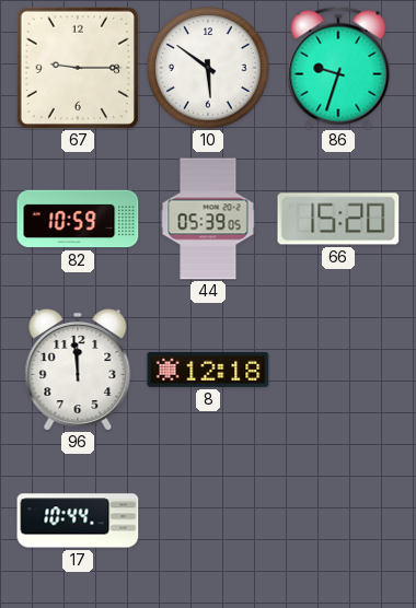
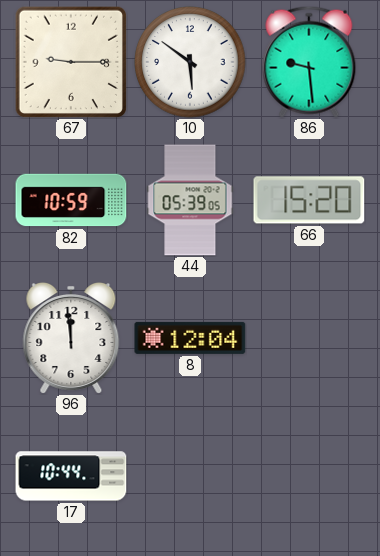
86: 9:33 -> 9:29
8: 12:18 -> 12:04
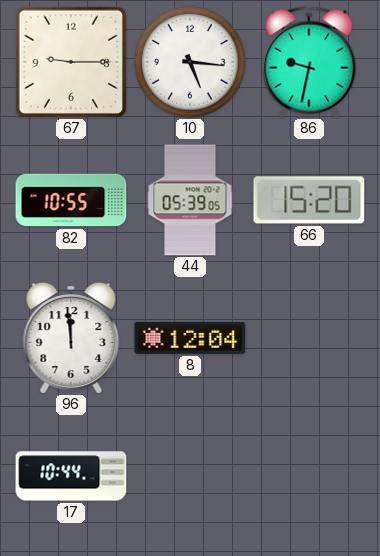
10: 5:51 -> 5:16
86: 9:29 -> 9:32
82: 10:59 -> 10:55
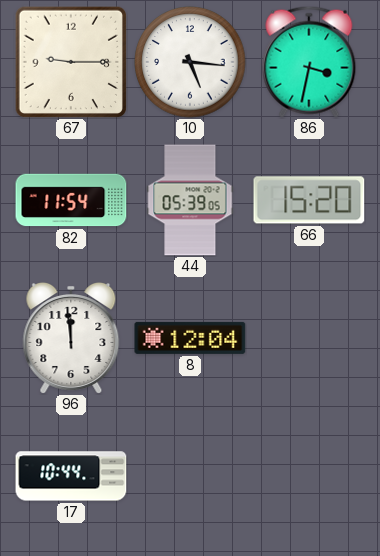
86: 9:32 -> 3:32
82: 10:55 -> 11:54
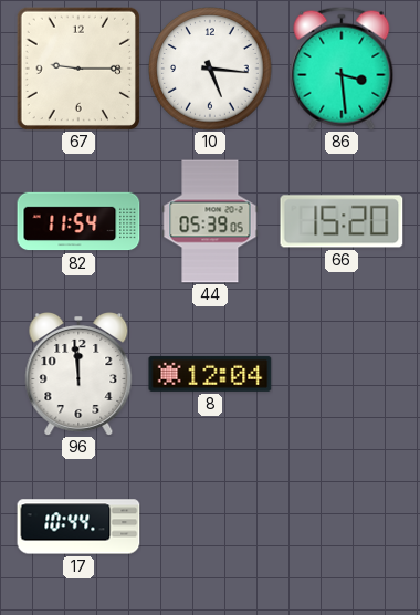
86: 3:32 -> 3:29
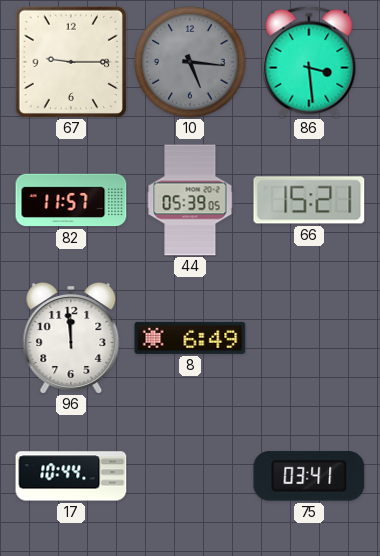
10 dial: white -> grey
82: 11:54 -> 11:57
66: 15:20 -> 15:21
8: 12:04 -> 6:49
75: none -> 03:41
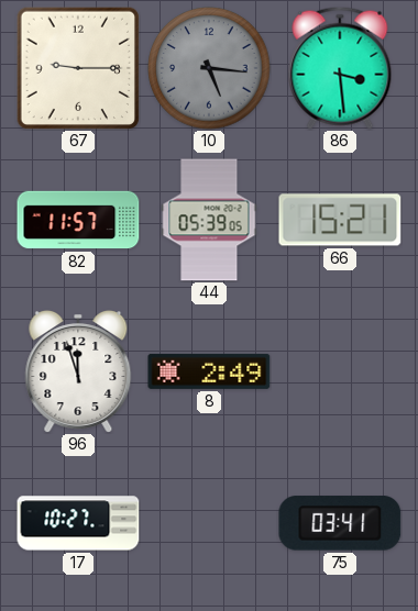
96: 11:59 -> 11:57
8: 6:49 -> 2:49
17: 10:44 -> 10:27
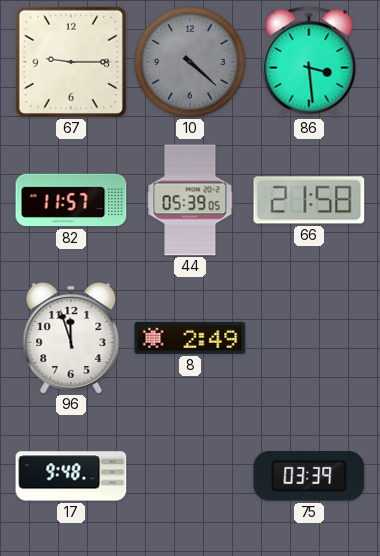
10: 5:16 -> 4:22
66: 15:21 -> 21:58
17: 10:27 -> 9:48
75: 03:41 -> 03:39
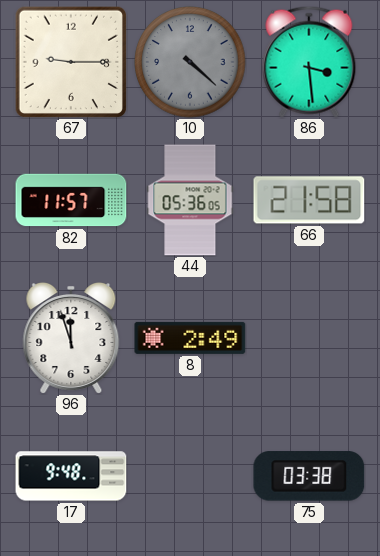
44: 05:39 -> 05:36
75: 03:39 -> 03:38
